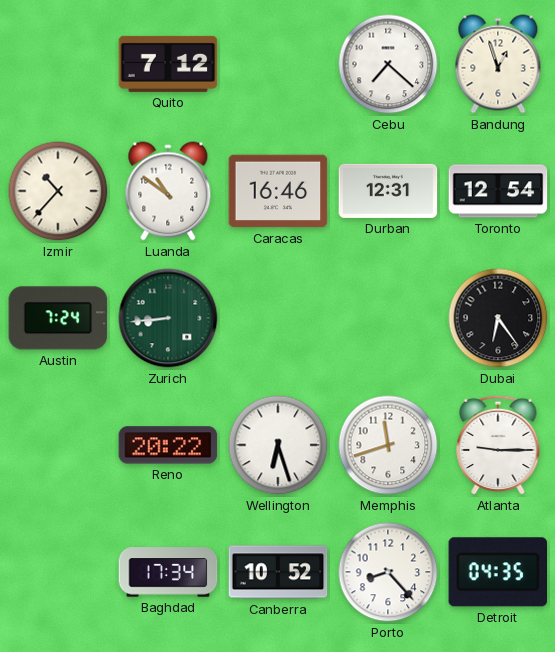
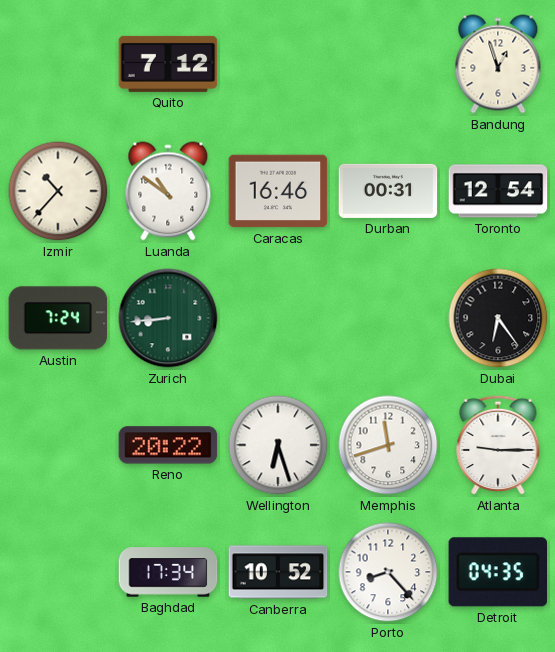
Cebu: 7:22 -> none
Durban: 12:31 -> 00:31
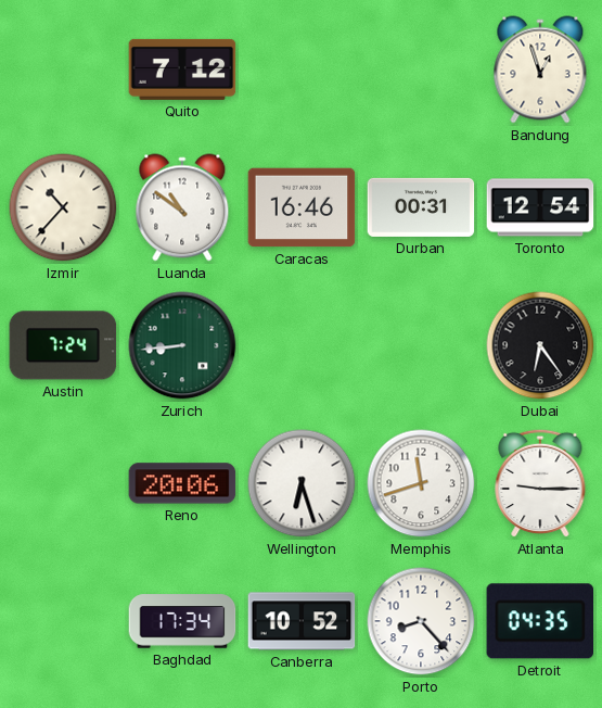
Reno: 20:22 -> 20:06
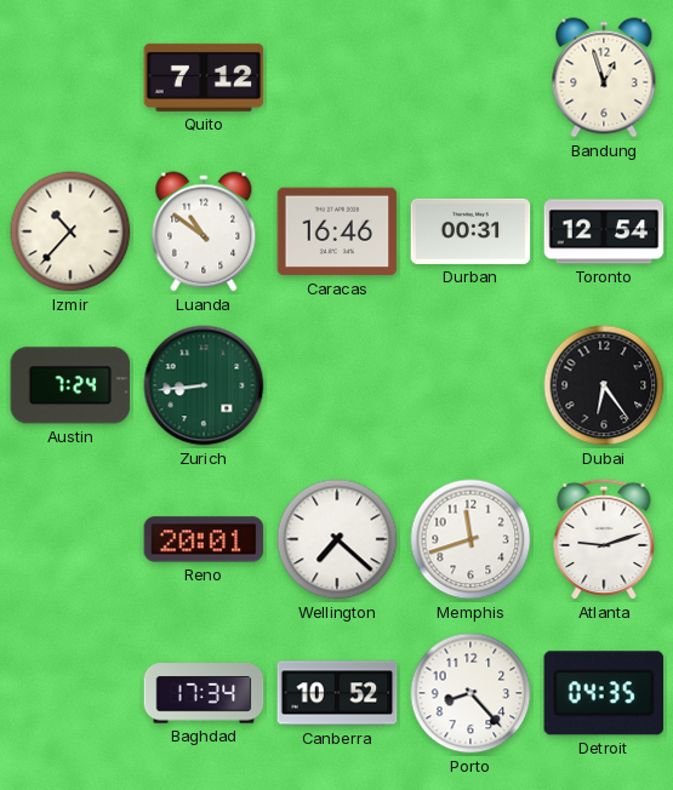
Reno: 20:06 -> 20:01
Wellington: 6:27 -> 7:22
Atlanta: 9:15 -> 9:12
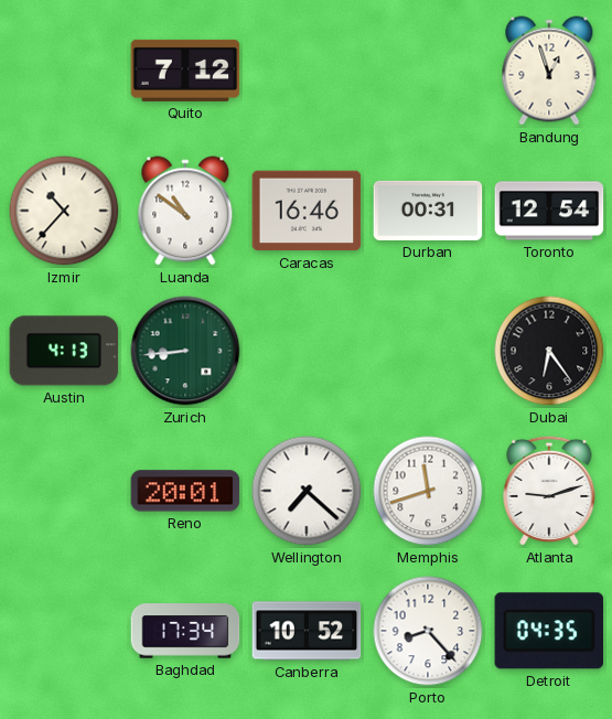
Austin: 7:24 -> 4:13
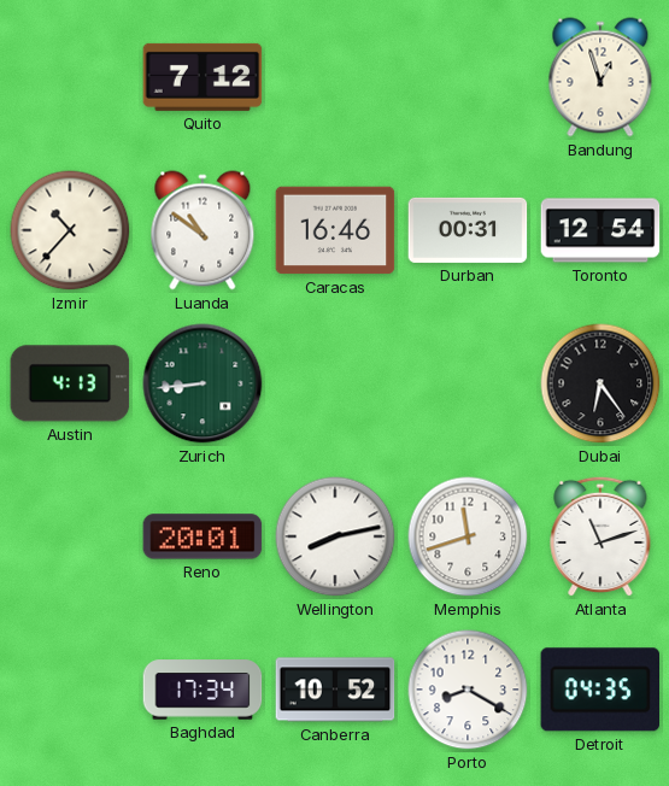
Wellington: 7:22 -> 8:13
Atlanta: 9:12 -> 11:12
Porto: 8:23 -> 8:20
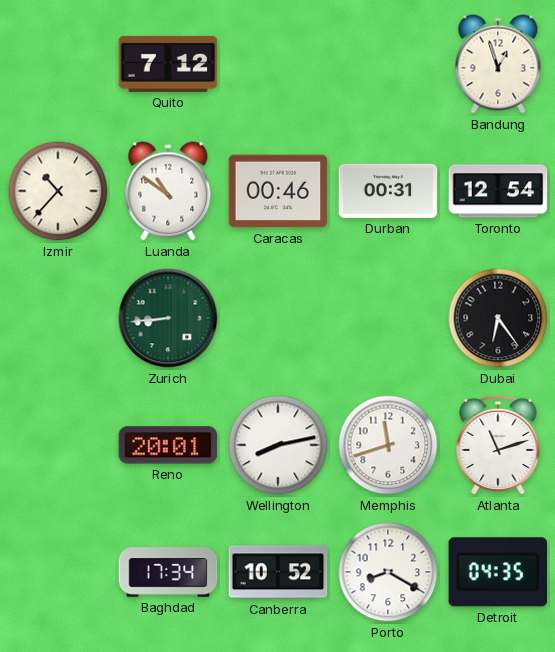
Caracas: 16:46 -> 00:46
Austin: 4:13 -> none
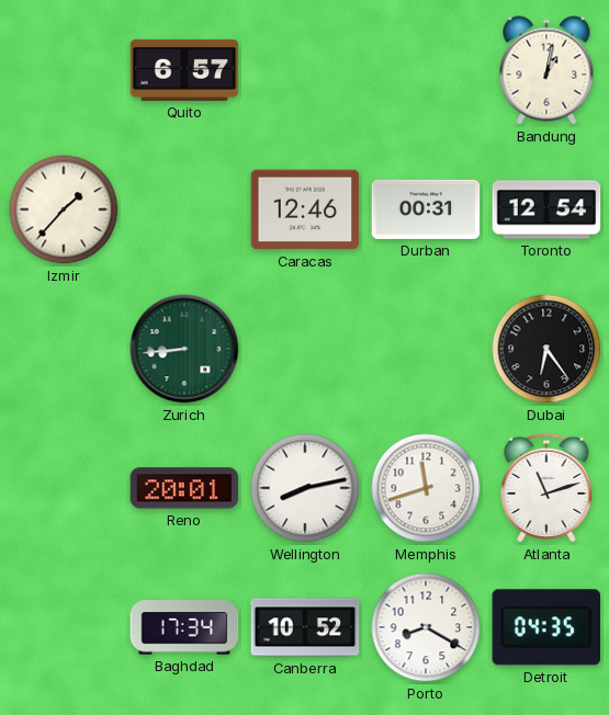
Quito: 7:12 -> 6:57
Bandung: 12:57 -> 1:02
Izmir: 10:37 -> 1:37
Luanda: 10:51 -> none
Caracas: 00:46 -> 12:46
